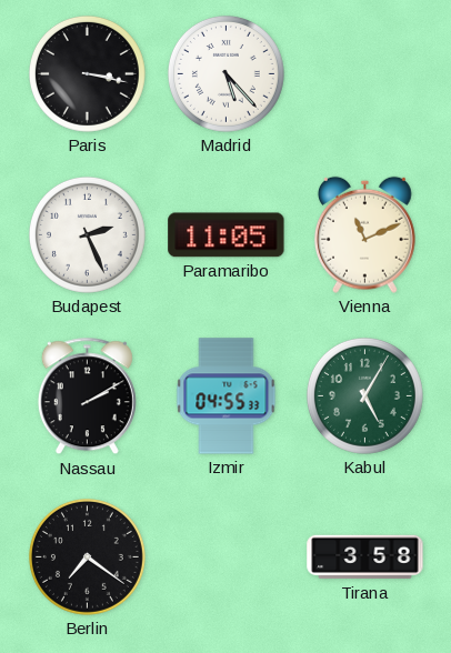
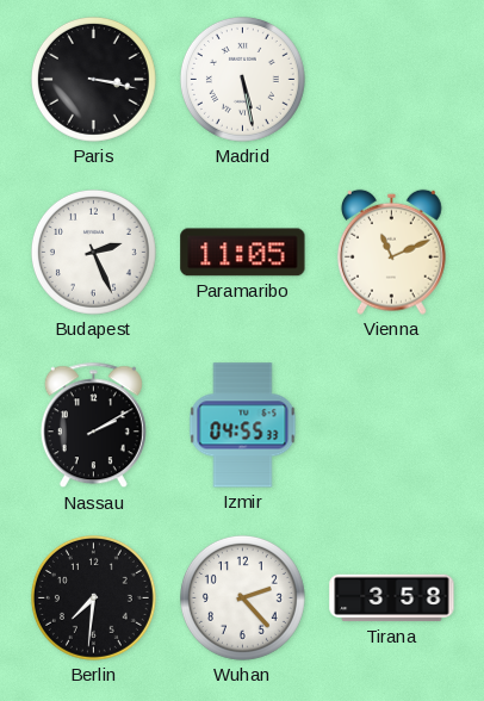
Madrid: 5:23 -> 5:28
Kabul: 5:05 -> none
Berlin: 7:21 -> 7:31
Wuhan: none -> 2:23
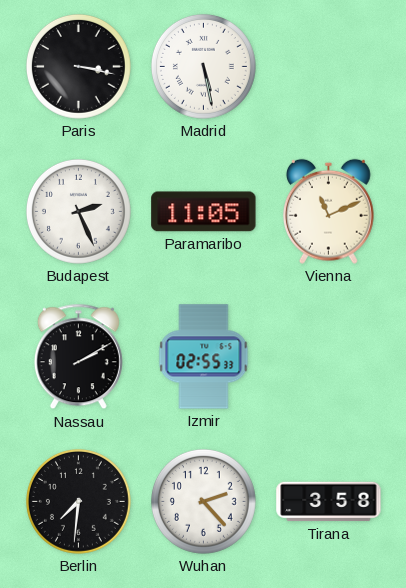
Izmir: 04:55 -> 02:55
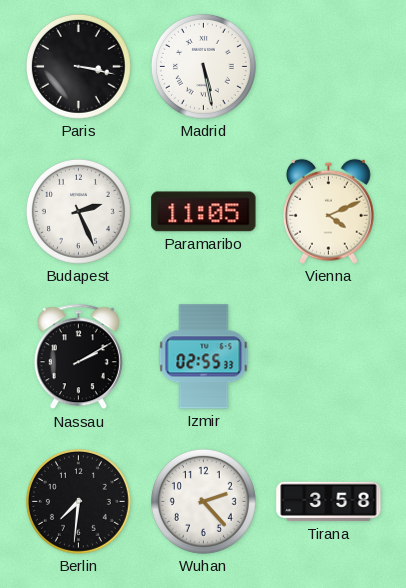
Vienna: 11:11 -> 4:11
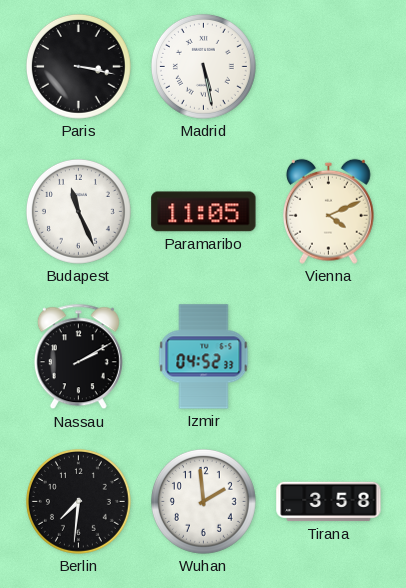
Budapest: 2:26 -> 11:26
Izmir: 02:55 -> 04:52
Wuhan: 2:23 -> 1:59
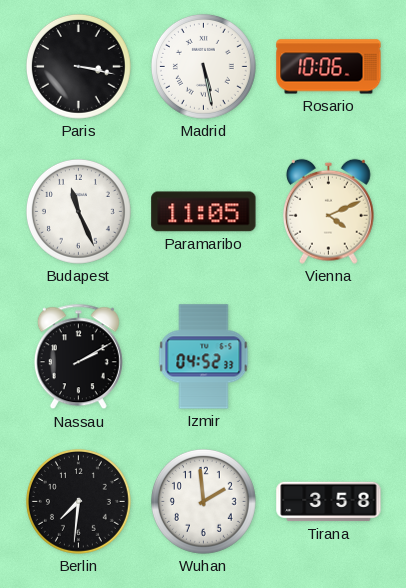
Rosario: none -> 10:06
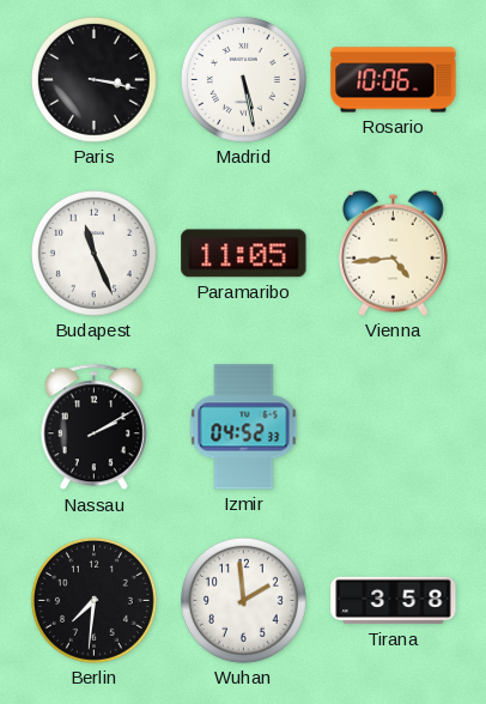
Vienna: 4:11 -> 4:44
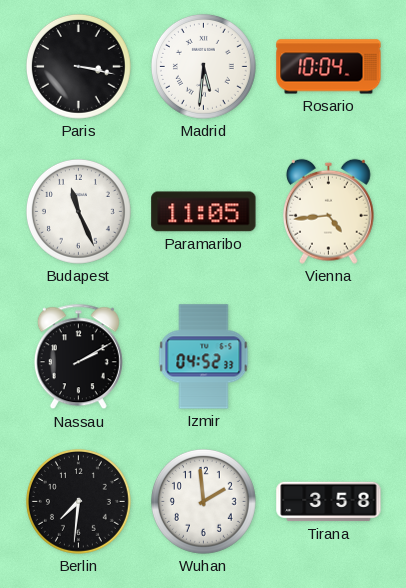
Madrid: 5:28 -> 5:31
Rosario: 10:06 -> 10:04
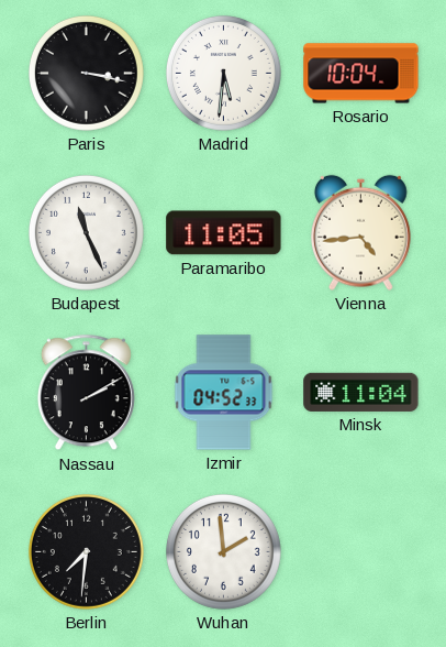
Minsk: none -> 11:04
Tirana: 3:58 -> none
